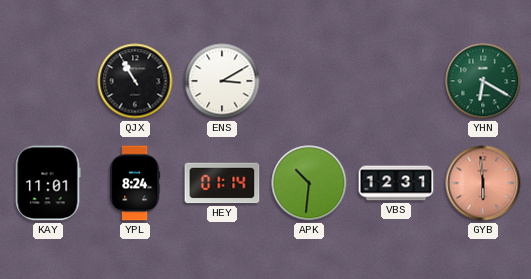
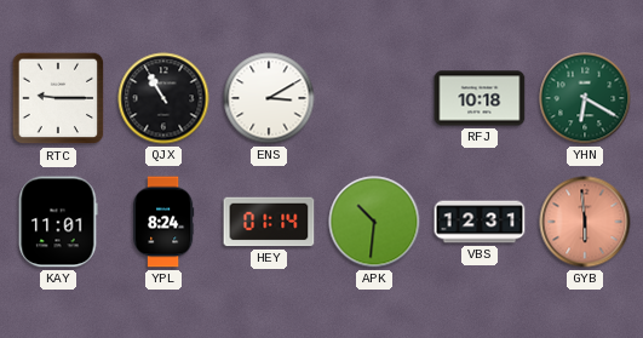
RTC: none -> 9:15
RFJ: none -> 10:18
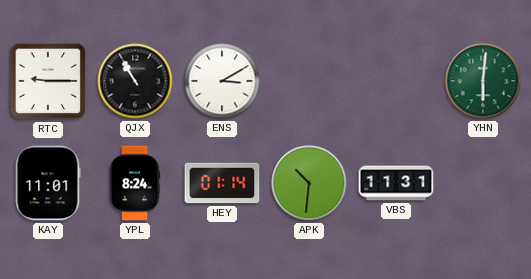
RFJ: 10:18 -> none
YHN: 6:20 -> 6:01
VBS: 12:31 -> 11:31
GYB: 5:59 -> none
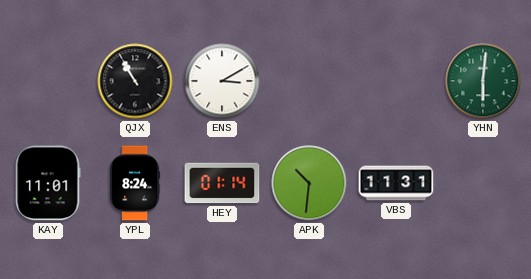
RTC: 9:15 -> none
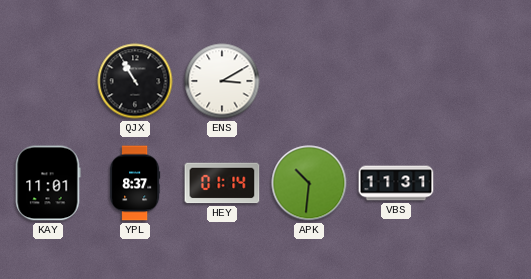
YHN: 6:01 -> none
YPL: 8:24 -> 8:37
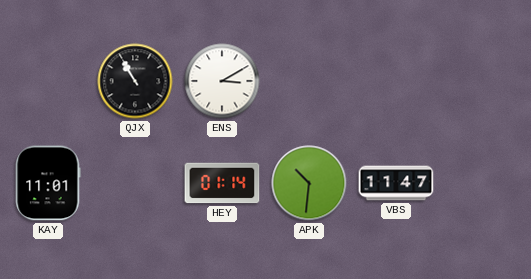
YPL: 8:37 -> none
VBS: 11:31 -> 11:47
